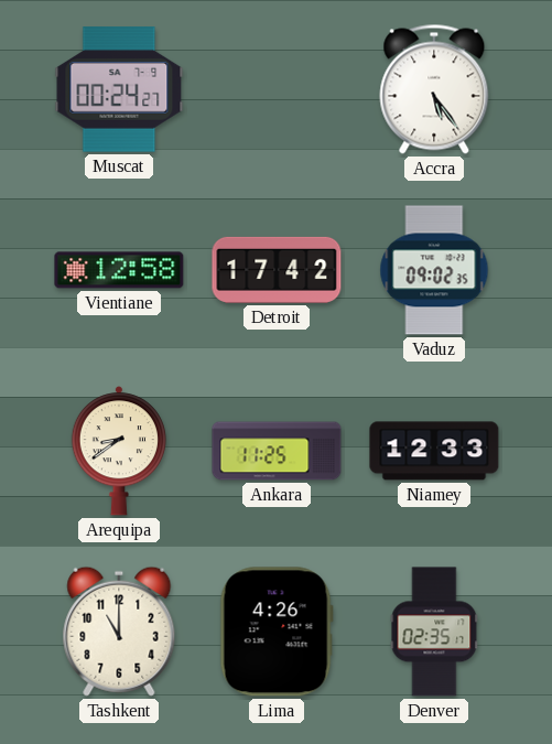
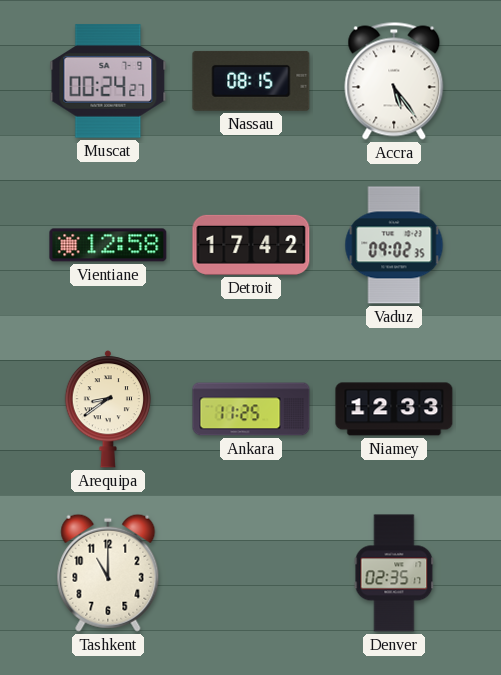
Nassau: none -> 08:15
Lima: 4:26 -> none
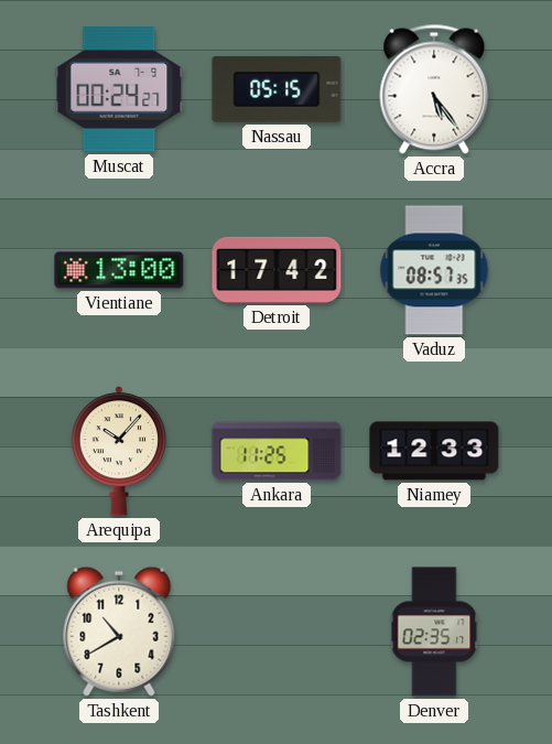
Nassau: 08:15 -> 05:15
Vientiane: 12:58 -> 13:00
Vaduz: 09:02 -> 08:57
Arequipa: 8:39 -> 10:07
Tashkent: 11:00 -> 10:40
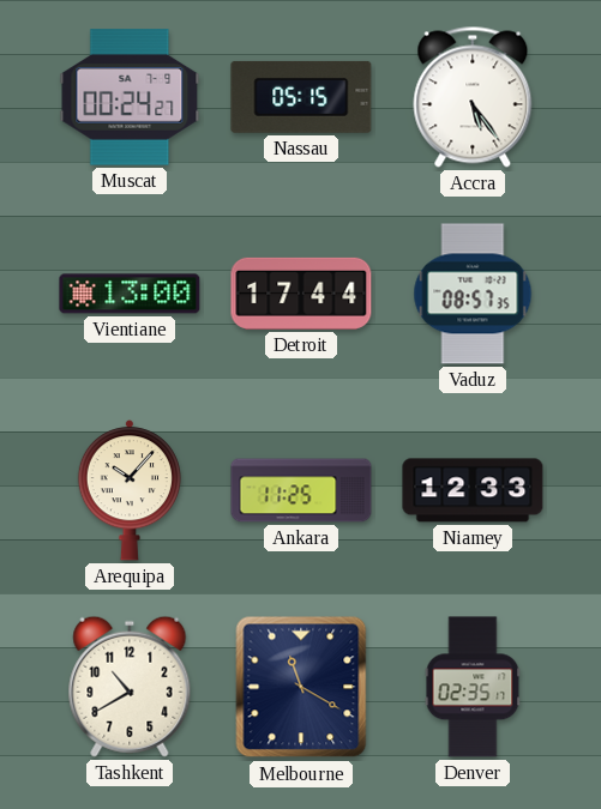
Detroit: 17:42 -> 17:44
Melbourne: none -> 11:20
